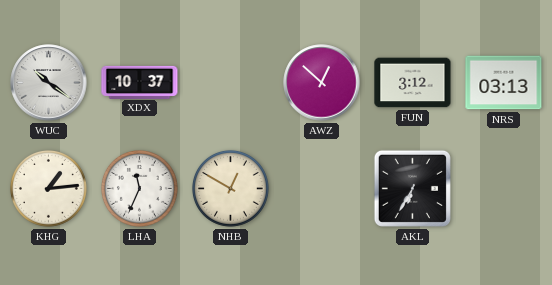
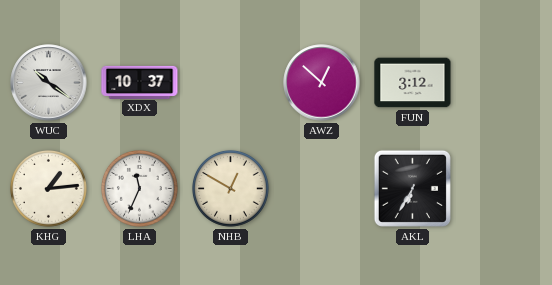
NRS: 03:13 -> none
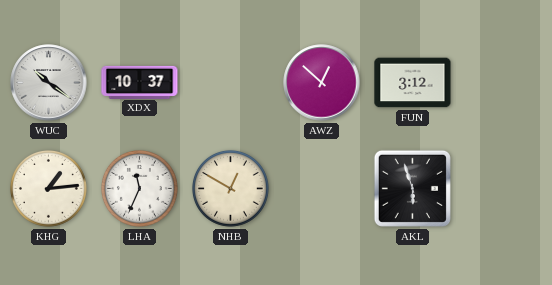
AKL: 6:35 -> 5:57
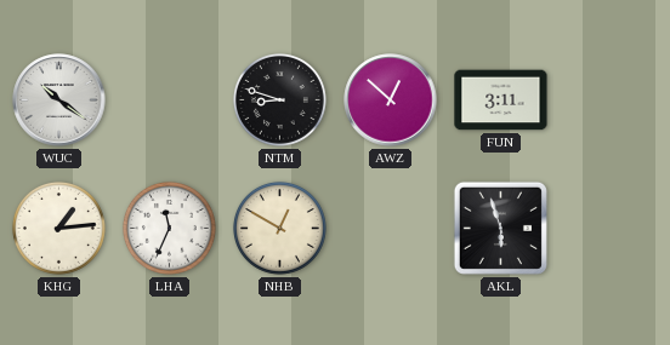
XDX: 10:37 -> none
NTM: none -> 8:48
FUN: 3:12 -> 3:11
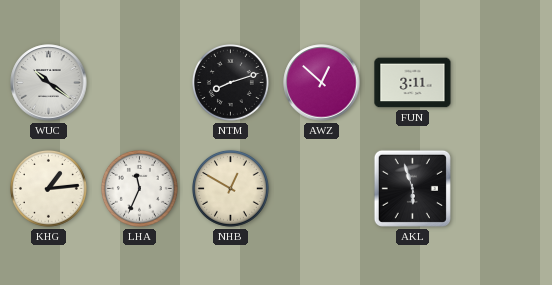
NTM: 8:48 -> 8:12
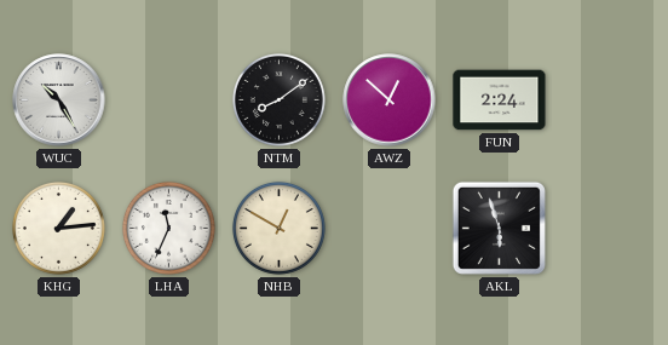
WUC: 10:21 -> 10:25
NTM: 8:12 -> 8:09
FUN: 3:11 -> 2:24
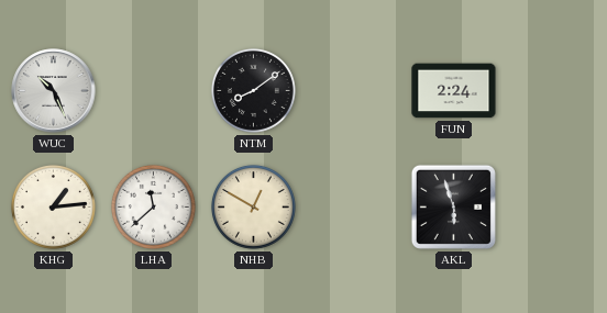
WUC: 10:25 -> 10:26
AWZ: 12:52 -> none
LHA: 11:34 -> 11:38
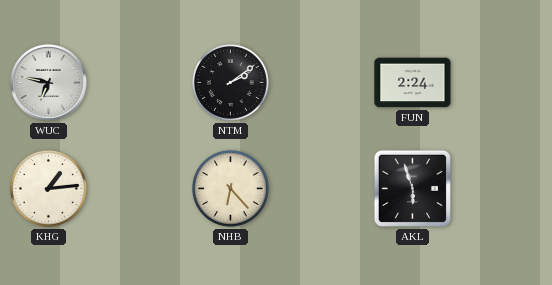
WUC: 10:26 -> 6:47
NTM: 8:09 -> 2:09
LHA: 11:38 -> none
NHB: 12:50 -> 6:23
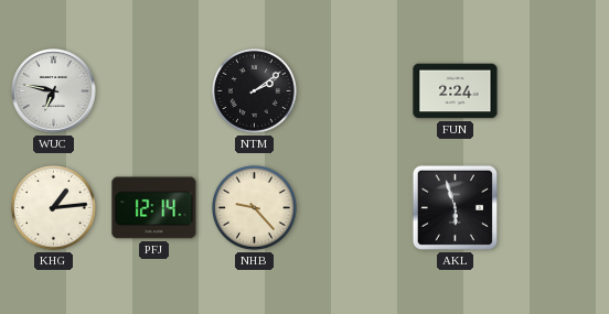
PFJ: none -> 12:14
NHB: 6:23 -> 9:23
